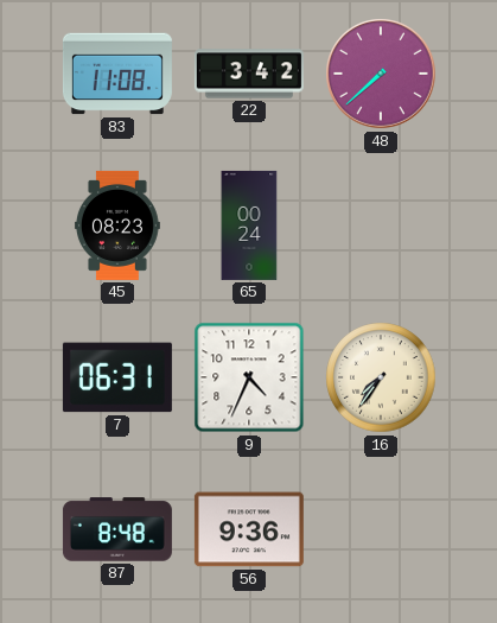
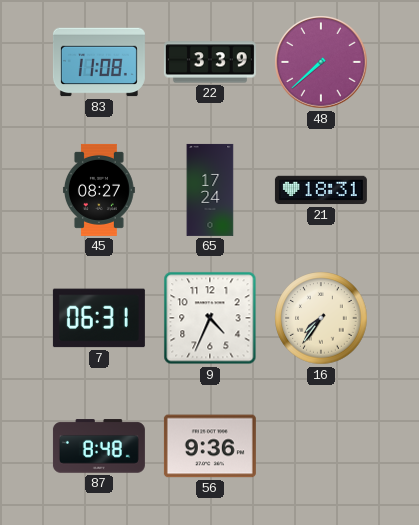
22: 3:42 -> 3:39
45: 08:23 -> 08:27
65: 00:24 -> 17:24
21: none -> 18:31
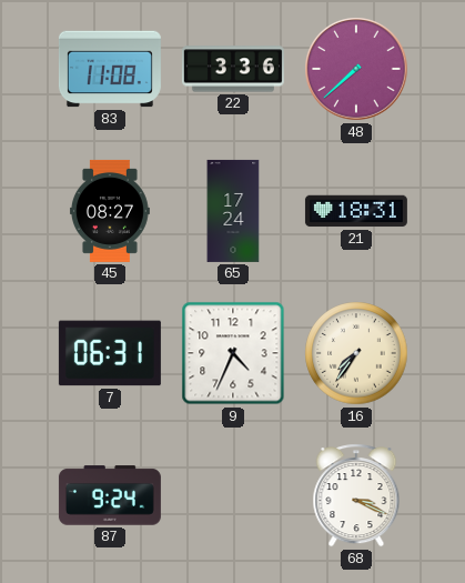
22: 3:39 -> 3:36
87: 8:48 -> 9:24
56: 9:36 -> none
68: none -> 3:19
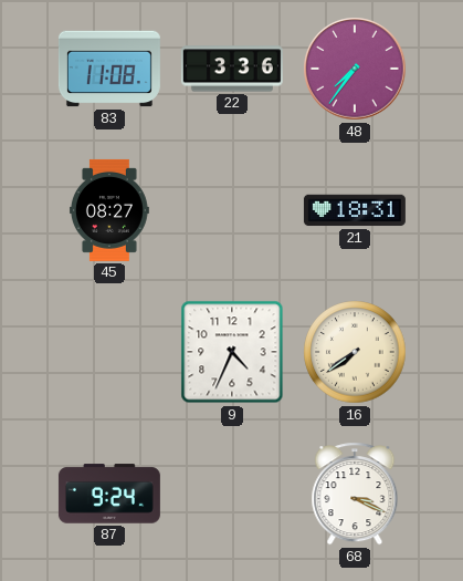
48: 7:38 -> 7:36
65: 17:24 -> none
7: 06:31 -> none
16: 7:36 -> 7:39
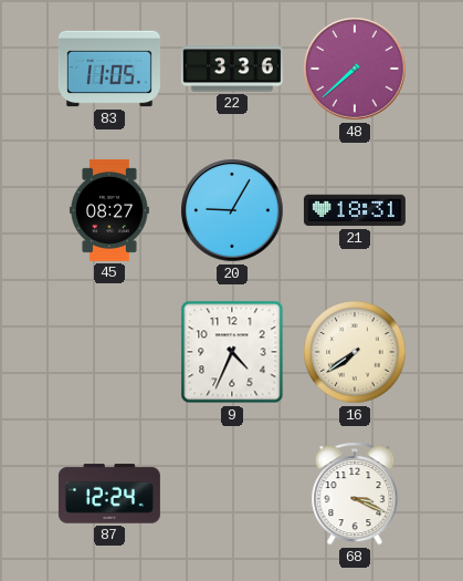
83: 11:08 -> 11:05
48: 7:36 -> 7:38
20: none -> 9:05
87: 9:24 -> 12:24
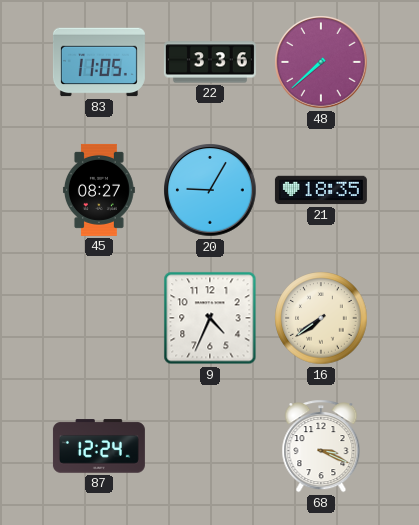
21: 18:31 -> 18:35
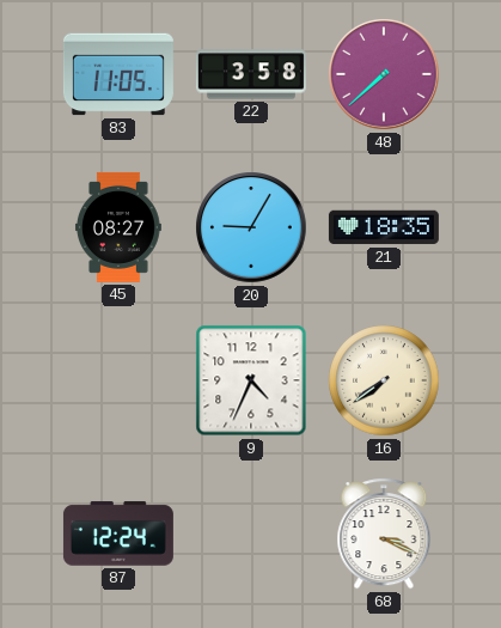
22: 3:36 -> 3:58
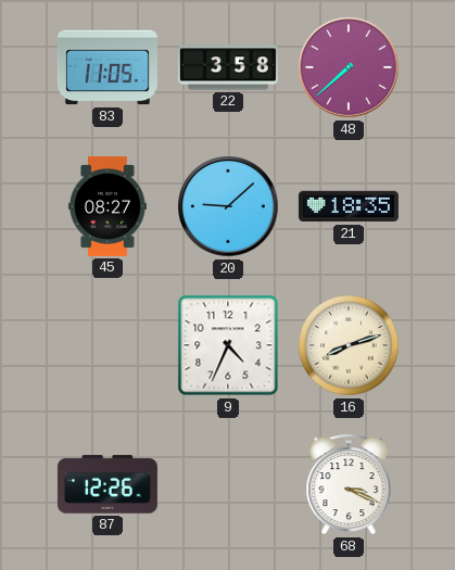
20: 9:05 -> 9:08
16: 7:39 -> 8:12
87: 12:24 -> 12:26
